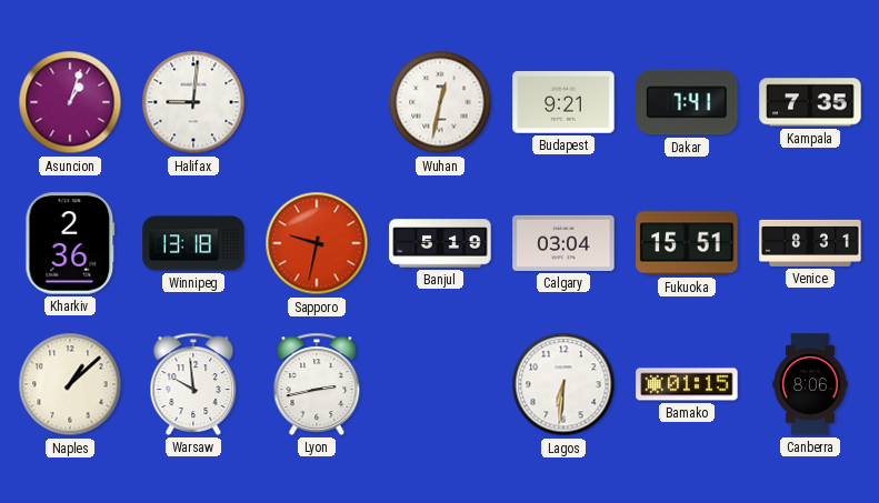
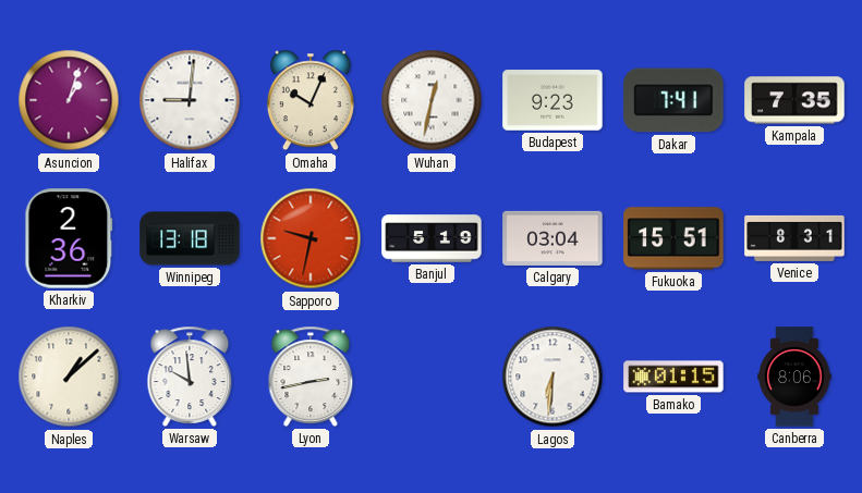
Omaha: none -> 10:04
Budapest: 9:21 -> 9:23
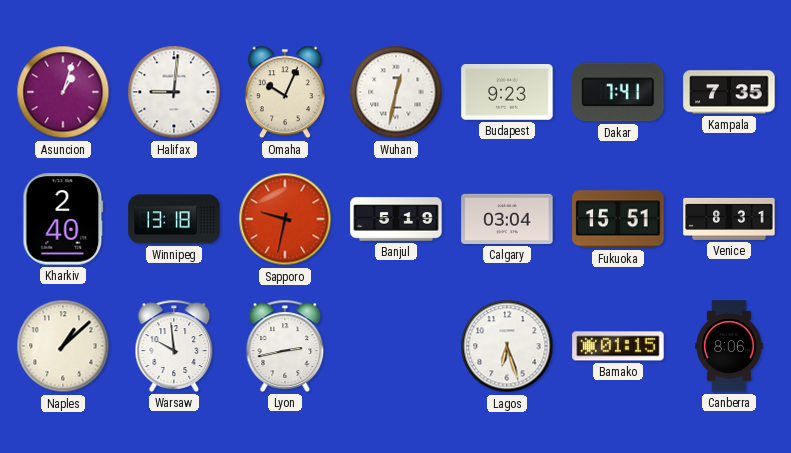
Kharkiv: 2:36 -> 2:40
Lagos: 6:31 -> 6:27
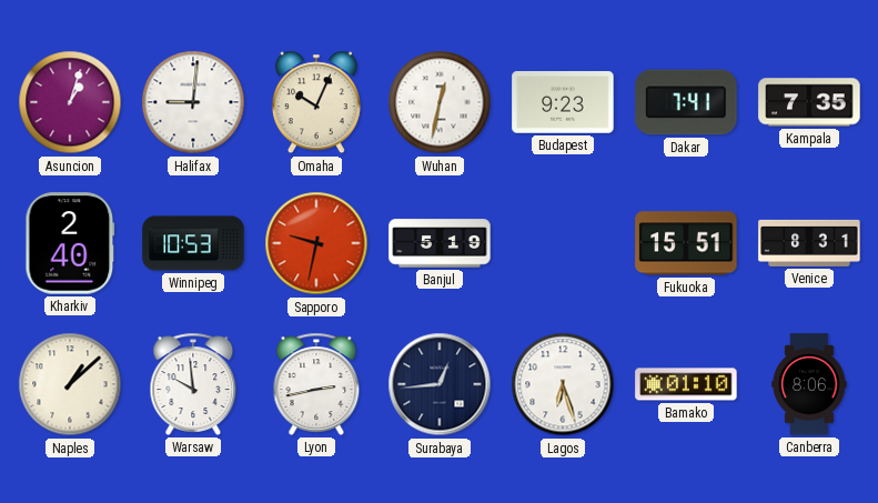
Winnipeg: 13:18 -> 10:53
Calgary: 03:04 -> none
Surabaya: none -> 12:44
Bamako: 01:15 -> 01:10
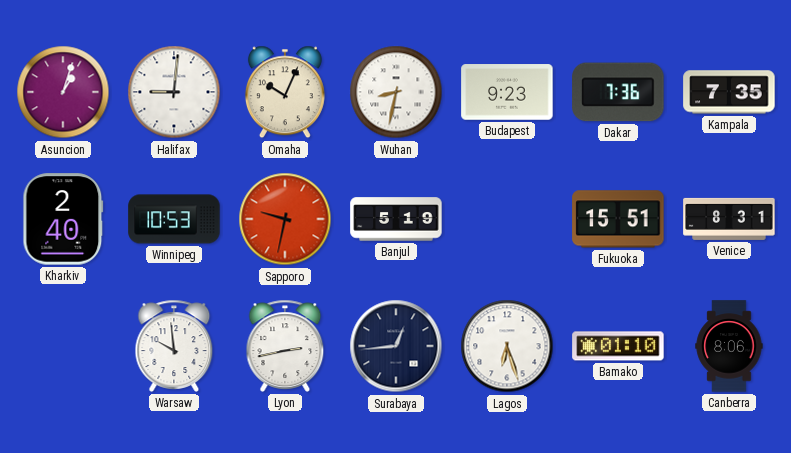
Wuhan: 12:32 -> 8:32
Dakar: 7:41 -> 7:36
Naples: 1:08 -> none
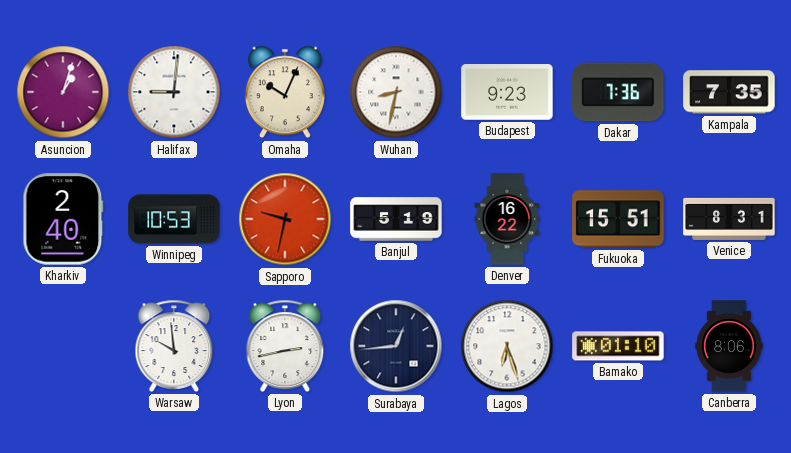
Denver: none -> 16:22
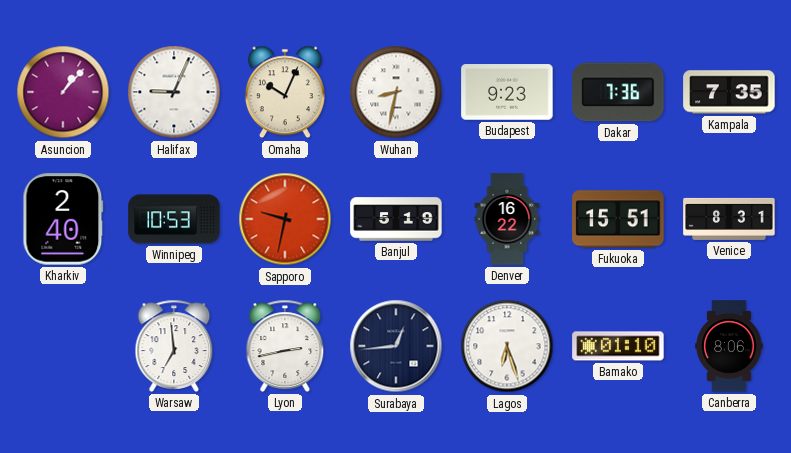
Asuncion: 1:03 -> 1:07
Halifax: 9:01 -> 9:04
Warsaw: 9:59 -> 6:59
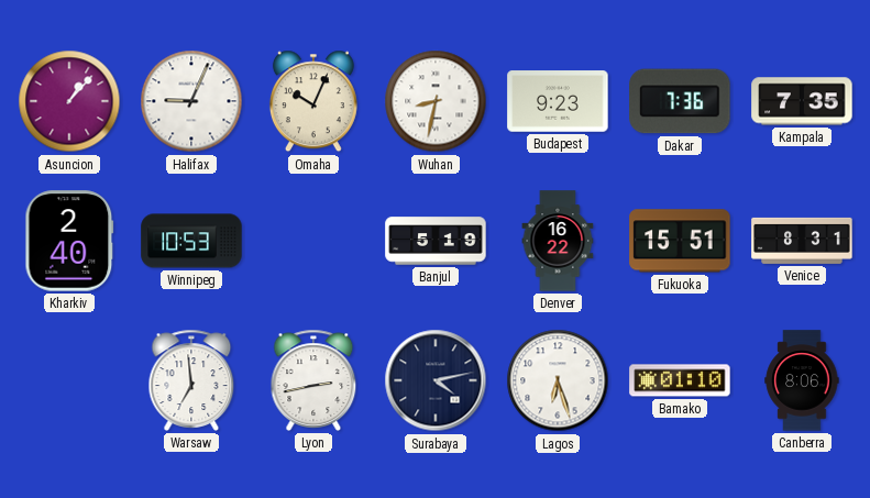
Sapporo: 9:32 -> none
Surabaya: 12:44 -> 4:13
